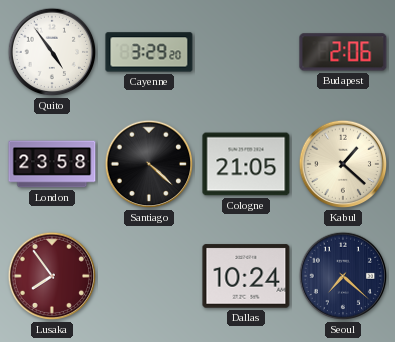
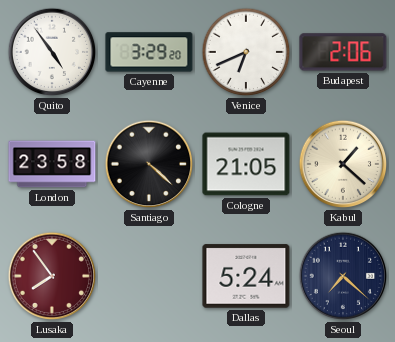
Venice: none -> 6:41
Dallas: 10:24 -> 5:24
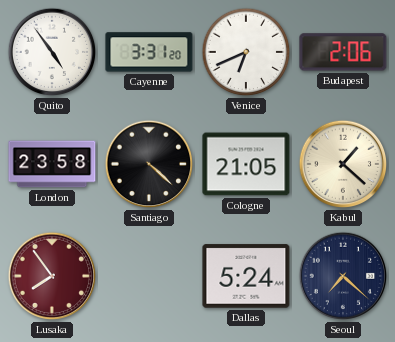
Cayenne: 3:29 -> 3:31
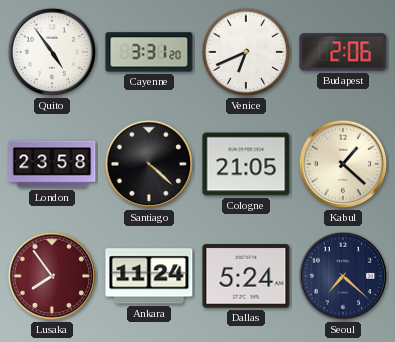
Ankara: none -> 11:24
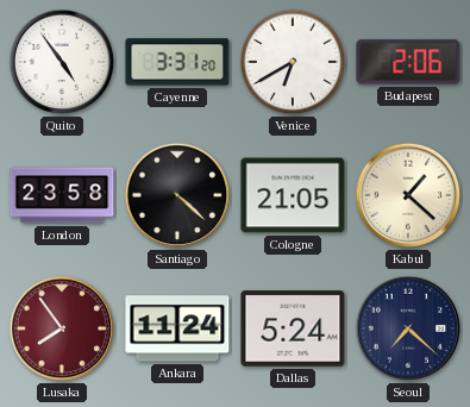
Venice: 6:41 -> 6:40
